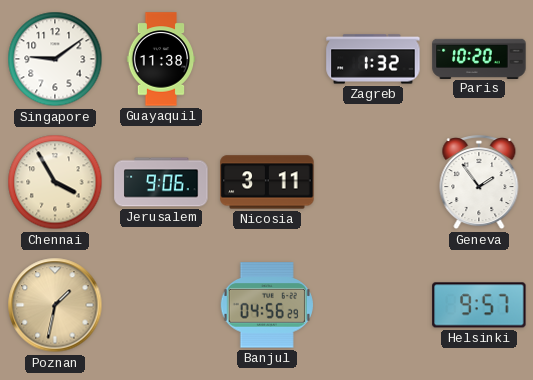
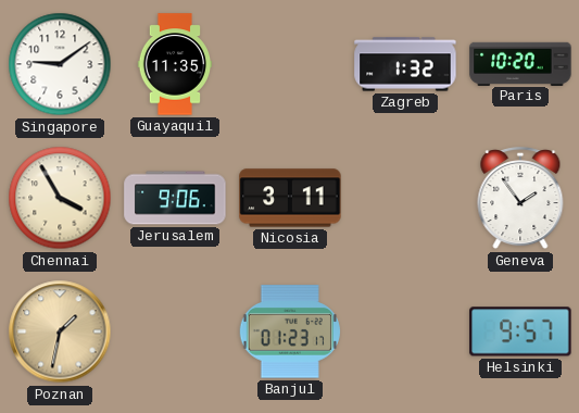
Guayaquil: 11:38 -> 11:35
Banjul: 04:56 -> 01:23
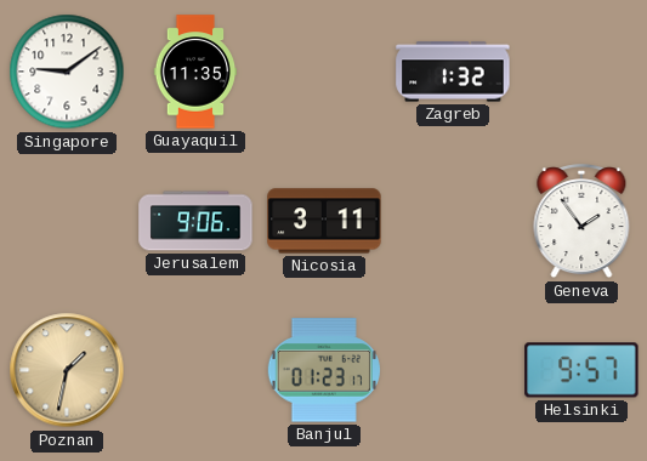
Paris: 10:20 -> none
Chennai: 3:55 -> none
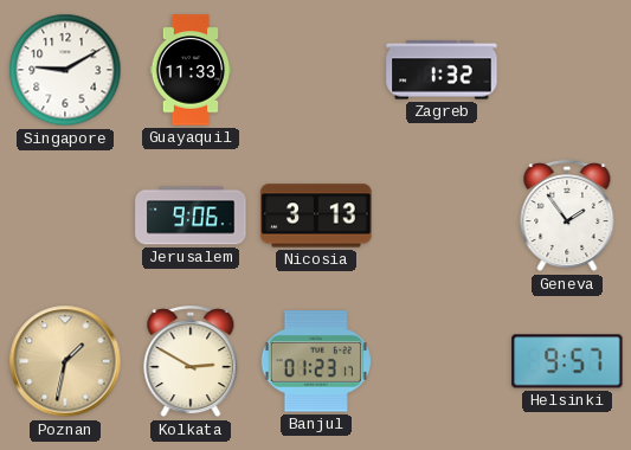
Singapore: 9:09 -> 9:10
Guayaquil: 11:35 -> 11:33
Nicosia: 3:11 -> 3:13
Kolkata: none -> 2:50
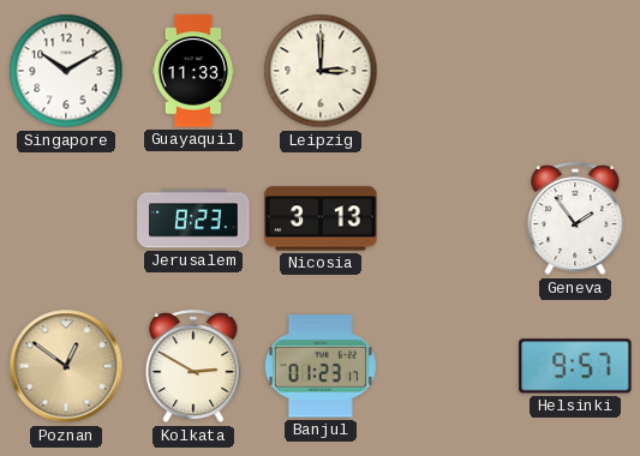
Singapore: 9:10 -> 10:10
Leipzig: none -> 3:00
Zagreb: 1:32 -> none
Jerusalem: 9:06 -> 8:23
Poznan: 1:32 -> 12:51
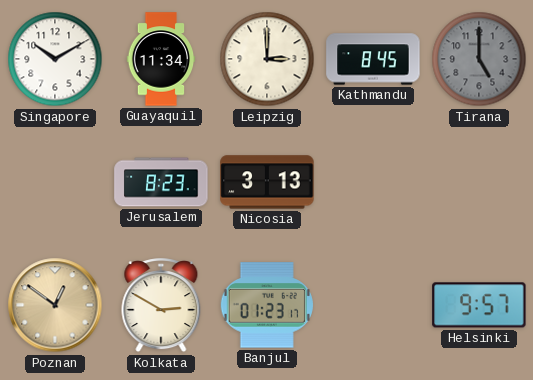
Guayaquil: 11:33 -> 11:34
Kathmandu: none -> 8:45
Tirana: none -> 5:00
Geneva: 1:54 -> none
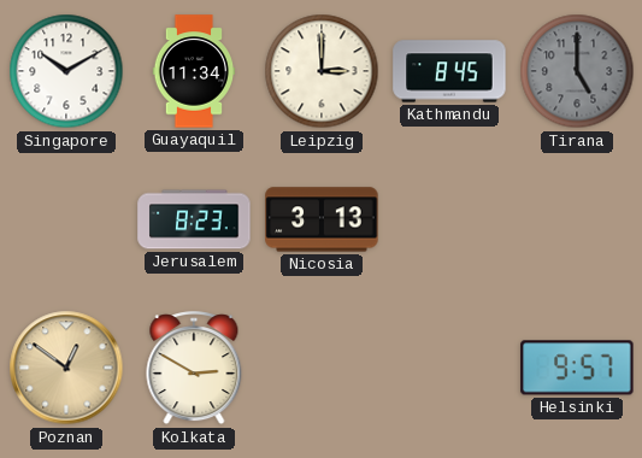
Banjul: 01:23 -> none
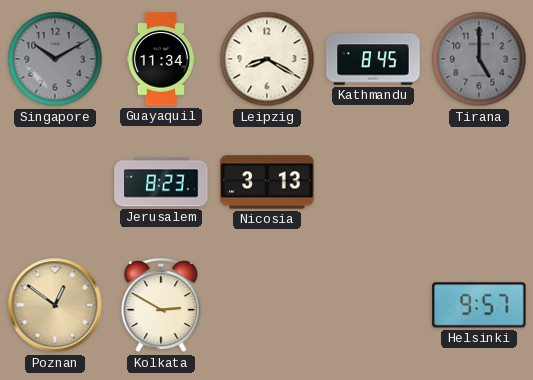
Singapore dial: white -> grey
Leipzig: 3:00 -> 8:20
